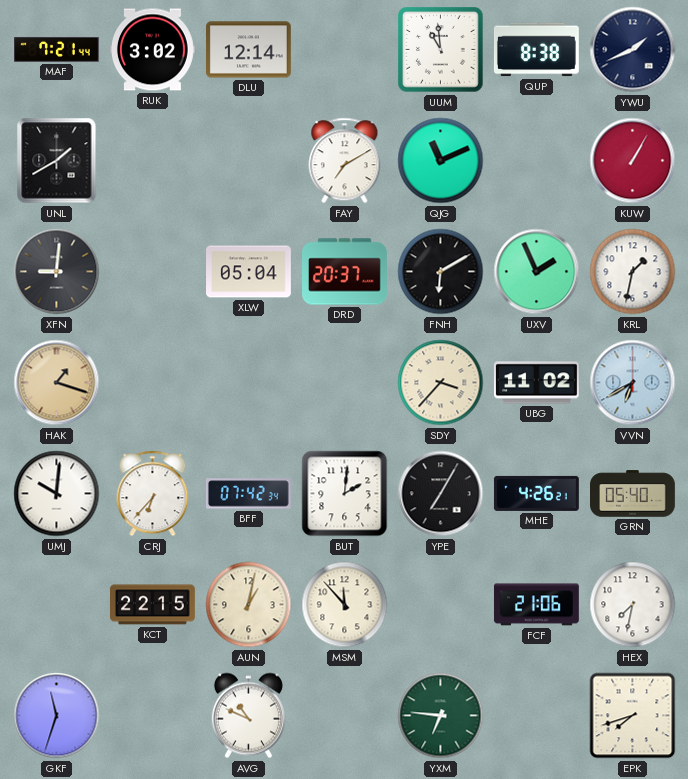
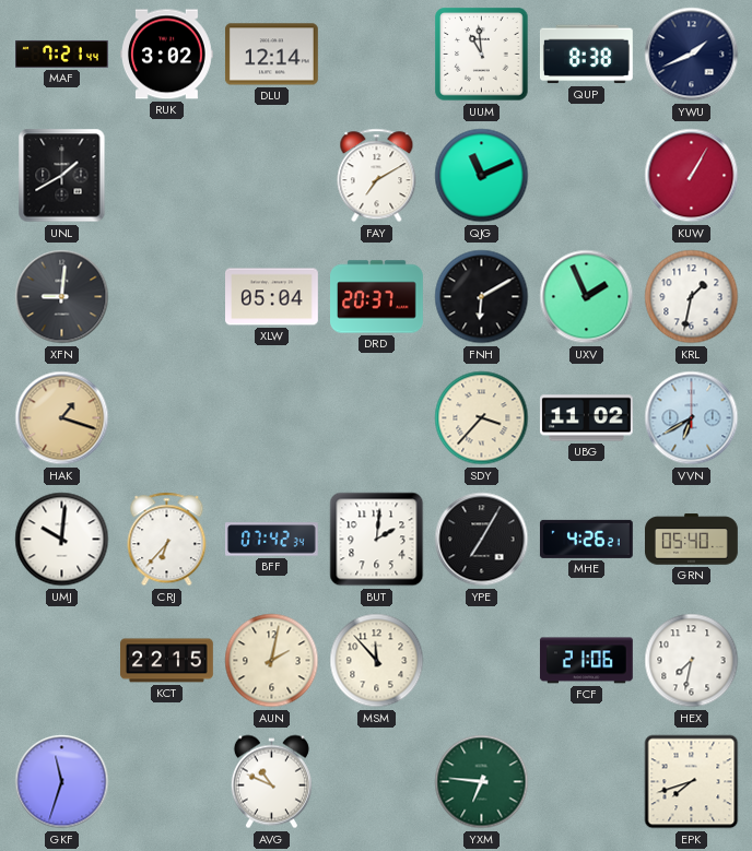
AUN: 1:02 -> 2:02
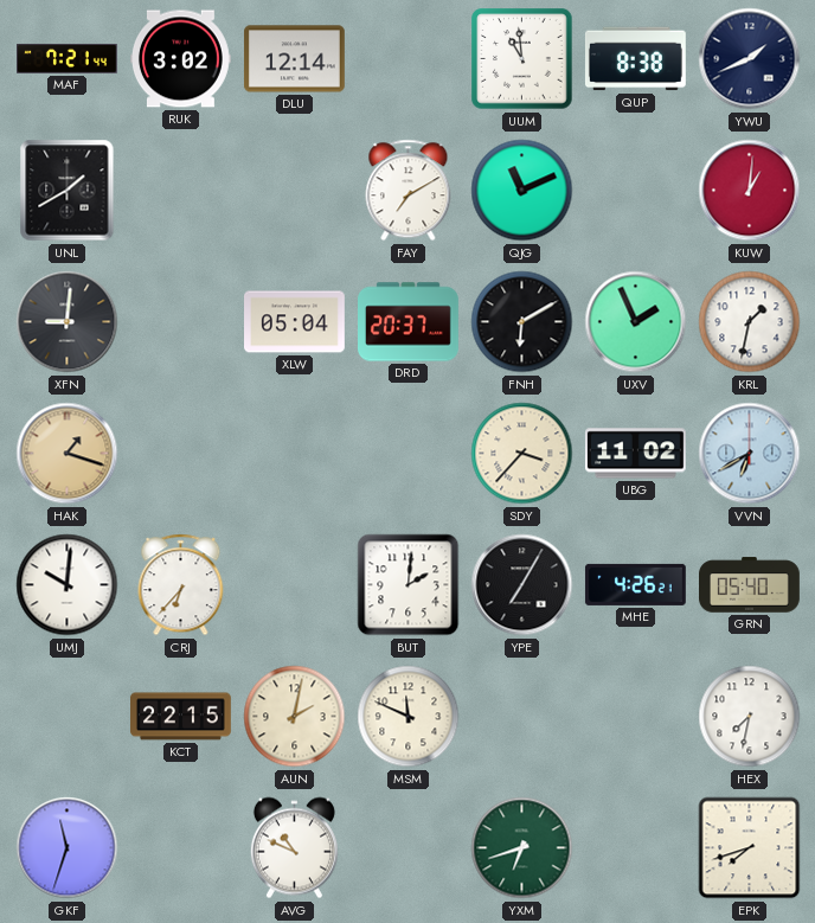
KUW: 1:05 -> 1:01
BFF: 07:42 -> none
MSM: 11:53 -> 11:49
FCF: 21:06 -> none
YXM: 6:46 -> 6:42
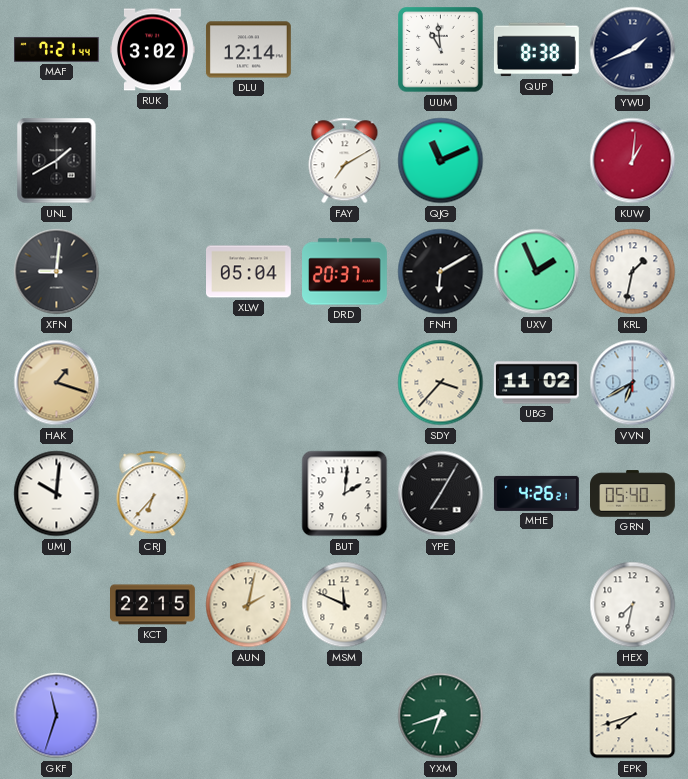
AVG: 10:49 -> none
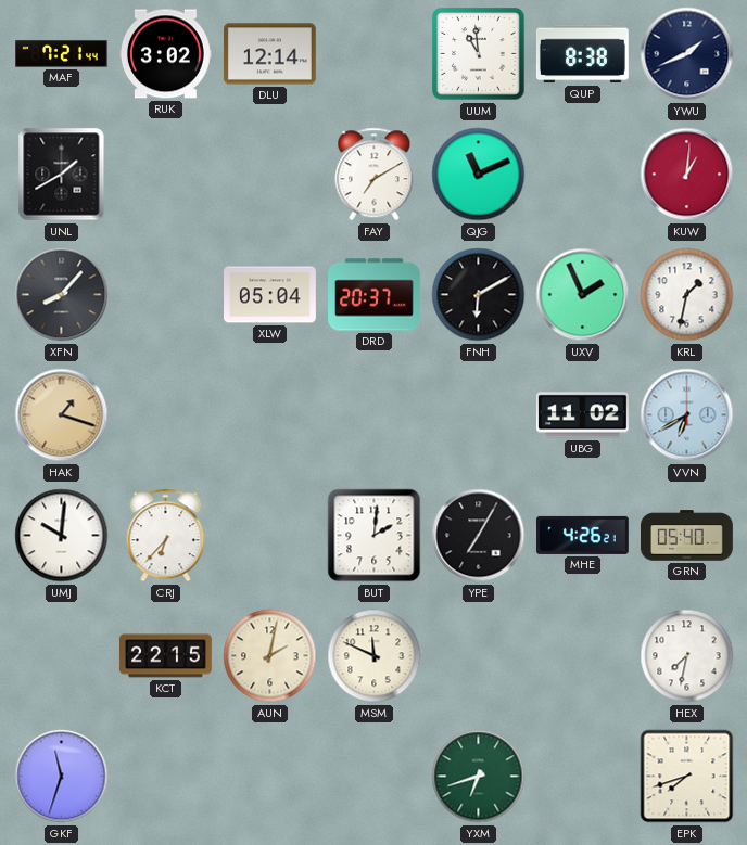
XFN: 9:01 -> 8:07
SDY: 3:37 -> none
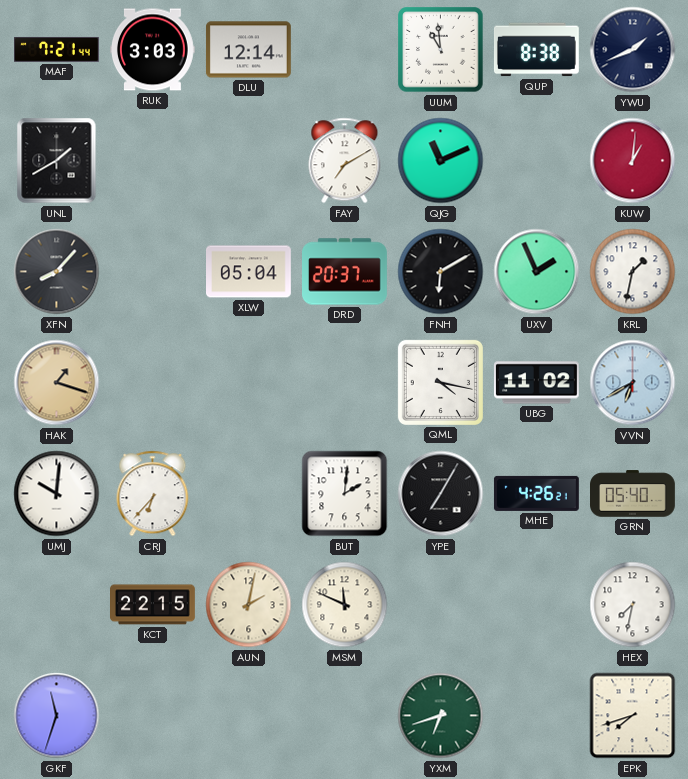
RUK: 3:02 -> 3:03
QML: none -> 4:17
